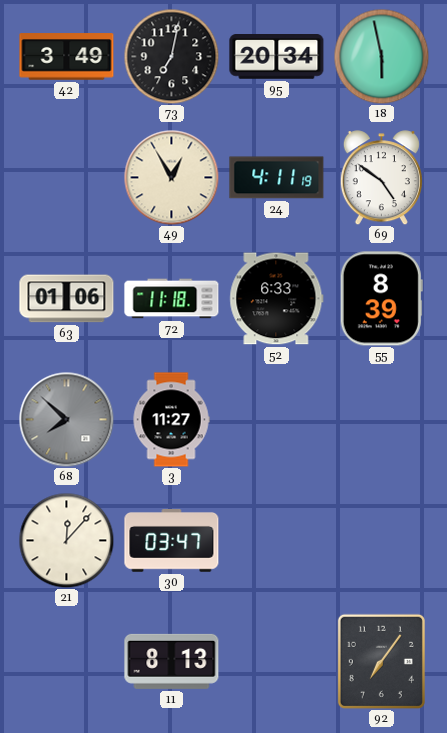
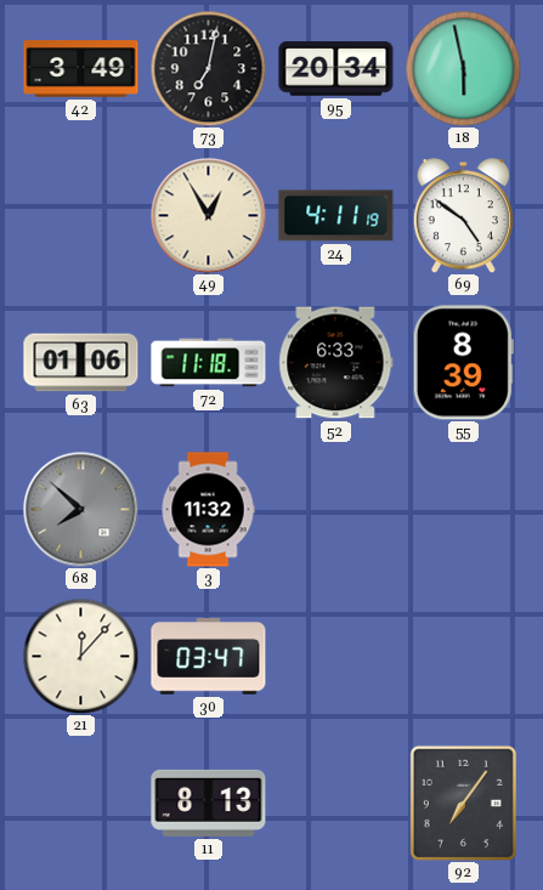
3: 11:27 -> 11:32
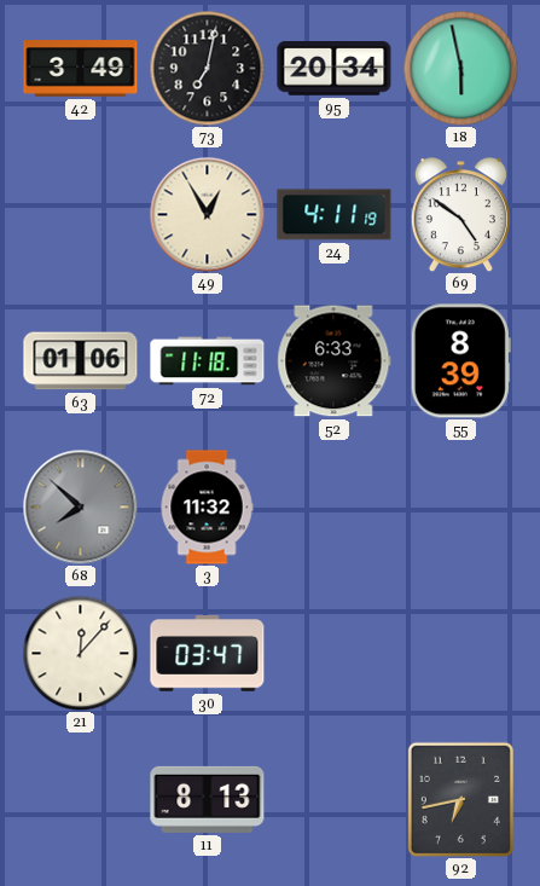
92: 7:06 -> 6:43
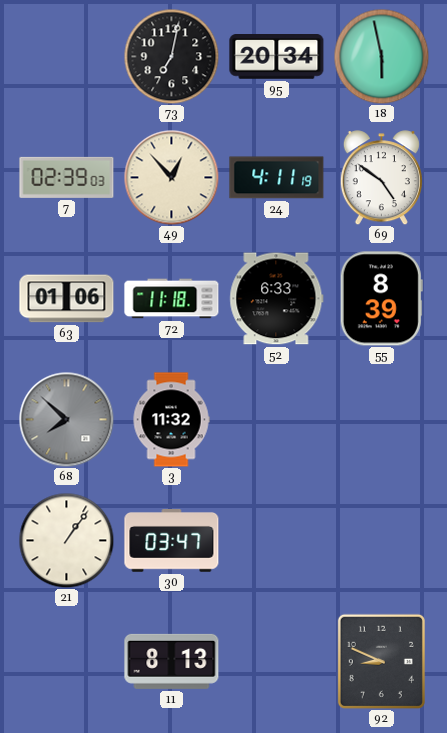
42: 3:49 -> none
7: none -> 02:39
49: 12:55 -> 12:53
21: 12:07 -> 1:06
92: 6:43 -> 8:49
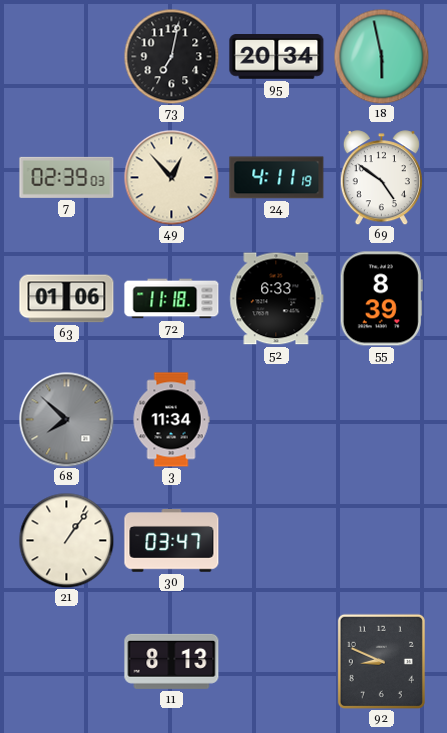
3: 11:32 -> 11:34
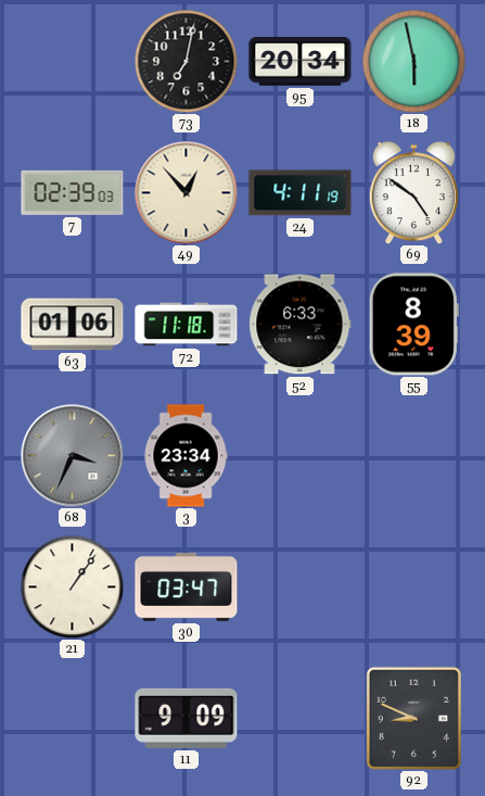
68: 7:52 -> 3:34
3: 11:34 -> 23:34
11: 8:13 -> 9:09
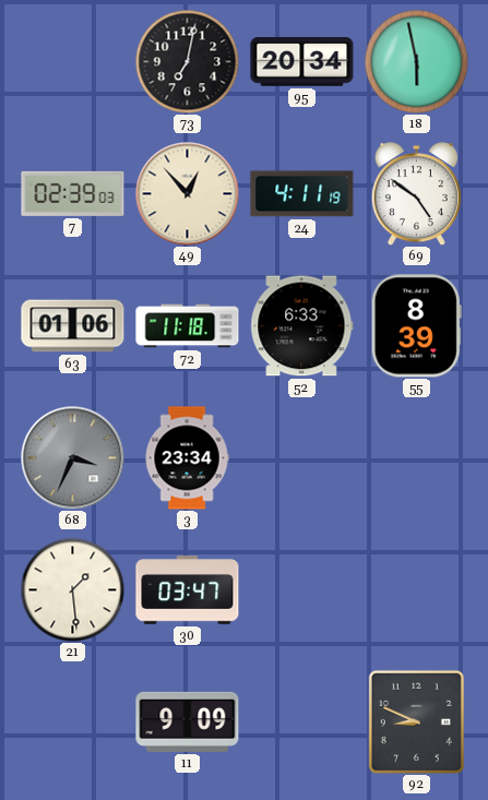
21: 1:06 -> 1:29
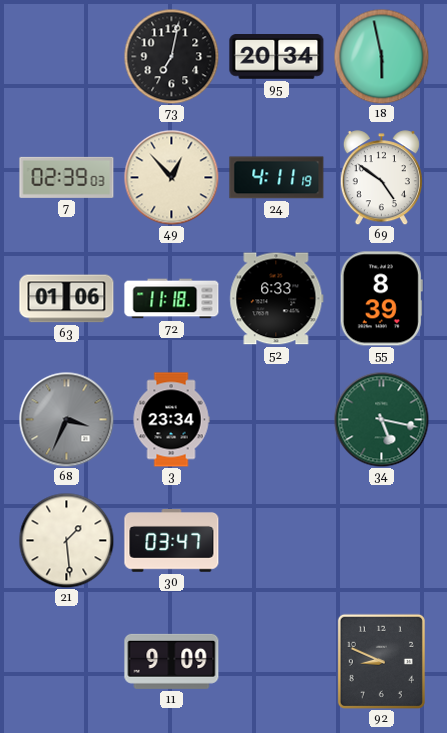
34: none -> 5:17
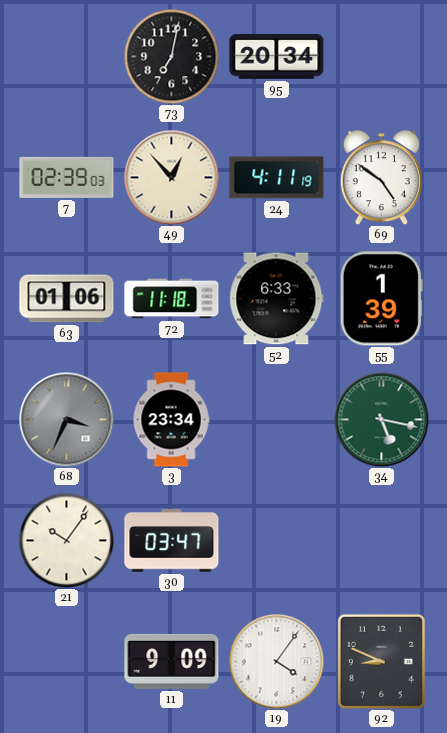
18: 5:58 -> none
55: 8:39 -> 1:39
21: 1:29 -> 10:06
19: none -> 4:06
